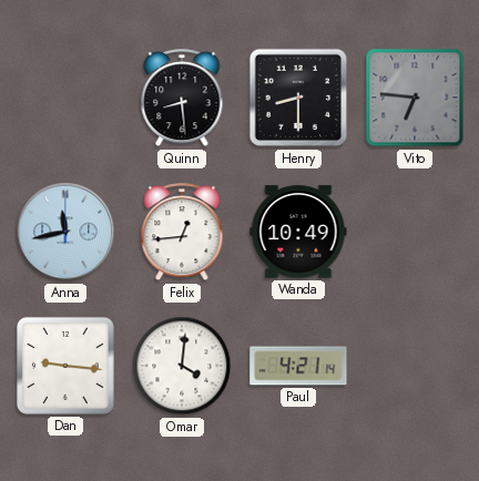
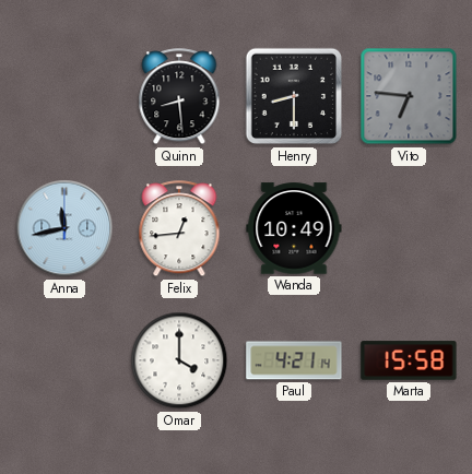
Dan: 9:16 -> none
Omar: 4:01 -> 4:00
Marta: none -> 15:58
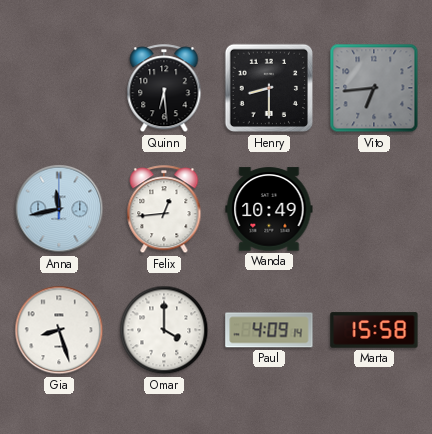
Quinn: 8:29 -> 6:29
Vito: 6:46 -> 6:44
Gia: none -> 8:27
Paul: 4:21 -> 4:09
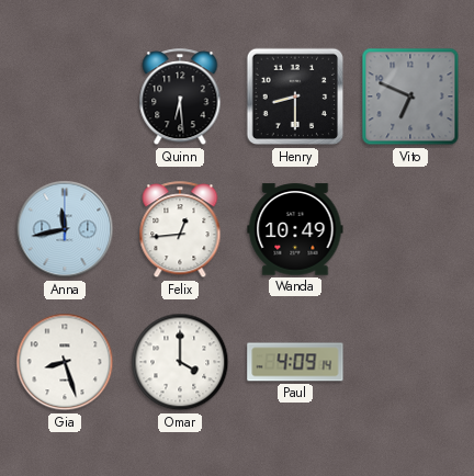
Vito: 6:44 -> 6:49
Marta: 15:58 -> none
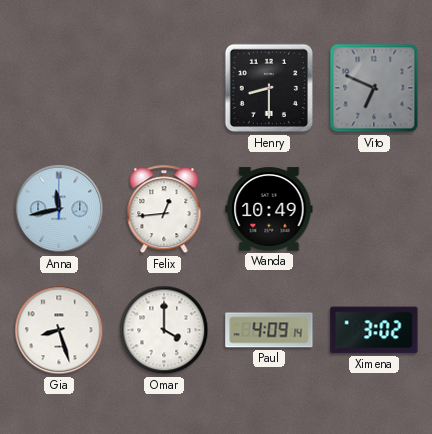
Quinn: 6:29 -> none
Ximena: none -> 3:02
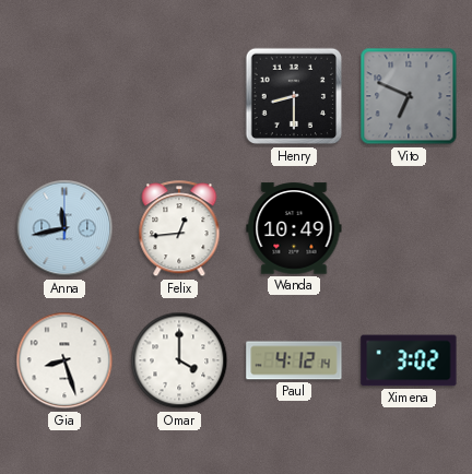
Paul: 4:09 -> 4:12
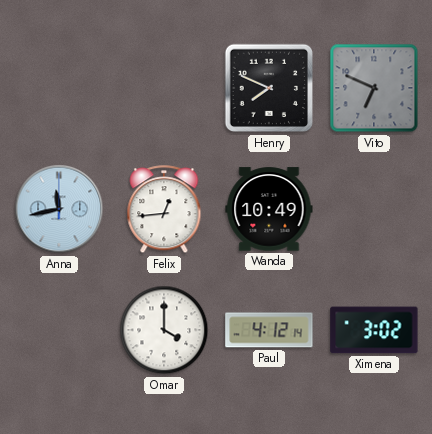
Henry: 8:30 -> 7:49
Gia: 8:27 -> none
